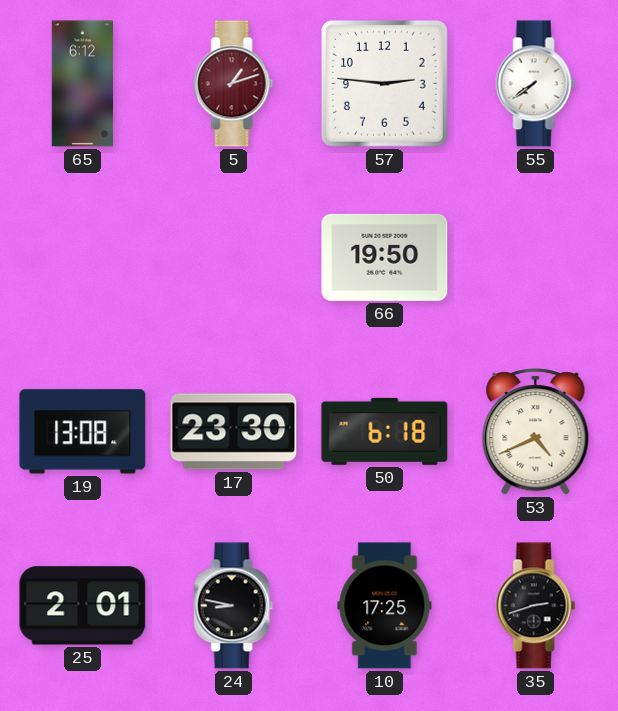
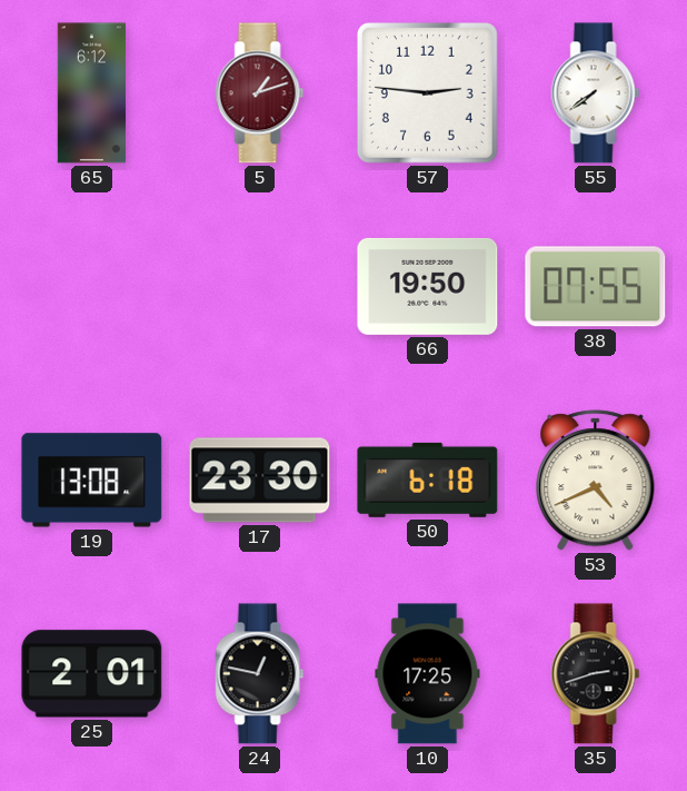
38: none -> 07:55
24: 8:47 -> 12:47
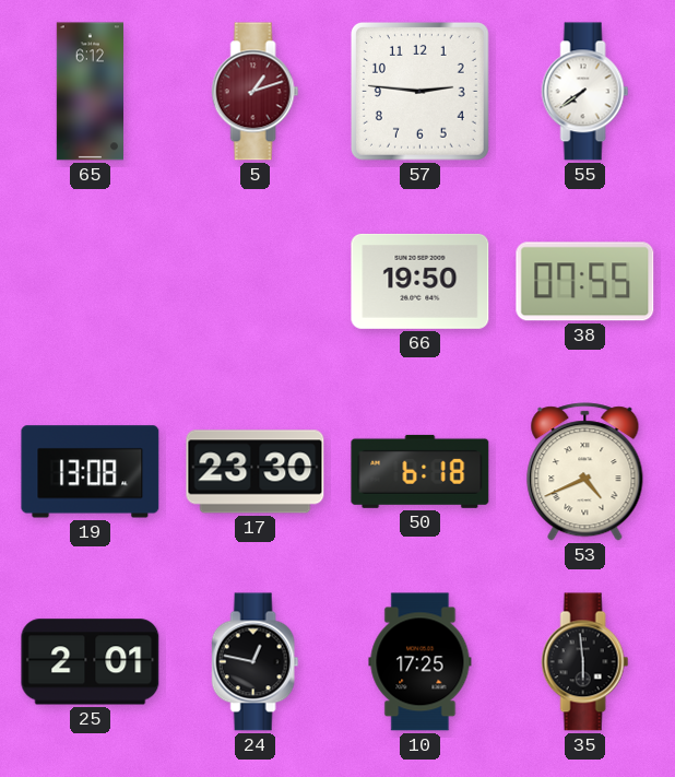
35: 2:42 -> 5:59
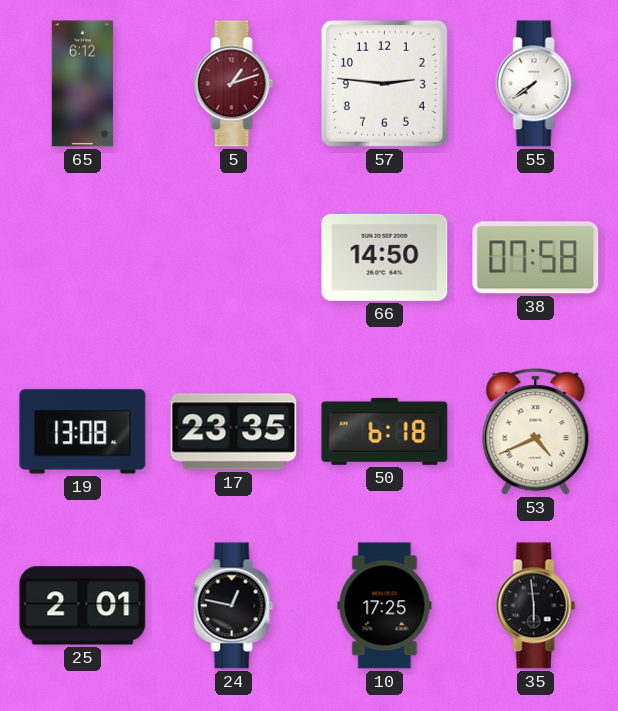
66: 19:50 -> 14:50
38: 07:55 -> 07:58
17: 23:30 -> 23:35
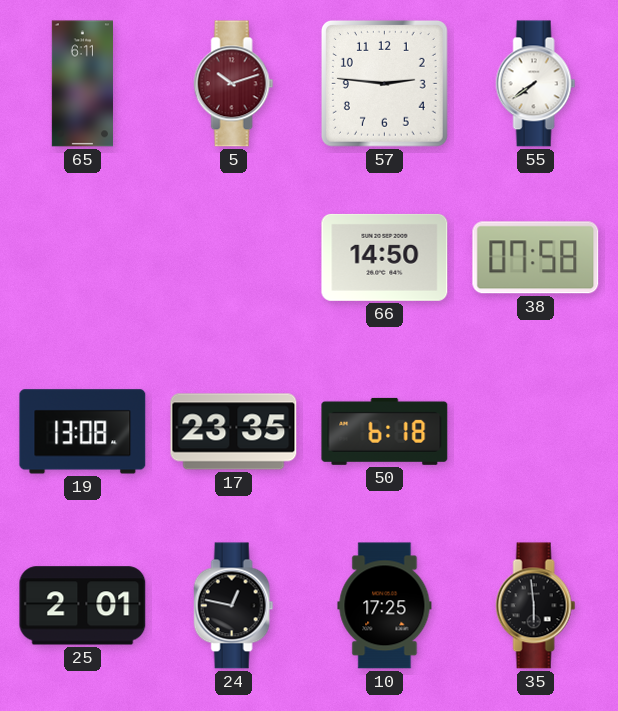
65: 6:12 -> 6:11
5: 1:12 -> 10:12
53: 4:41 -> none
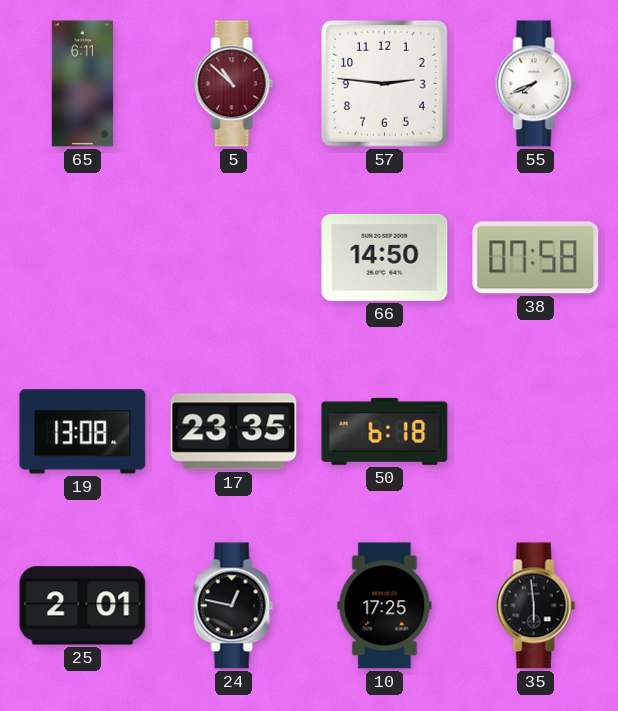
5: 10:12 -> 10:52
55: 7:39 -> 7:41
